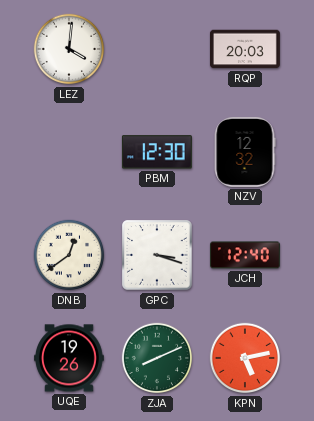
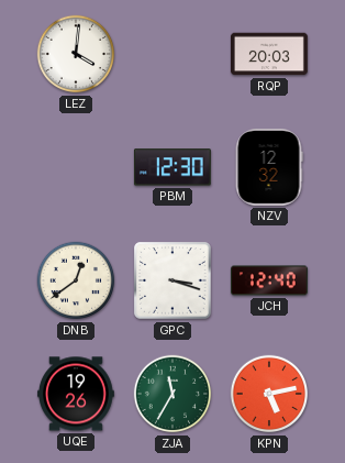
ZJA: 8:11 -> 11:35
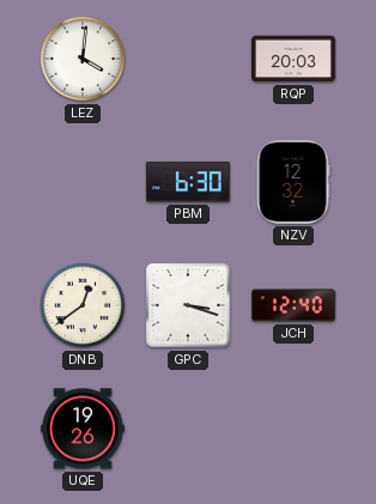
PBM: 12:30 -> 6:30
ZJA: 11:35 -> none
KPN: 5:13 -> none
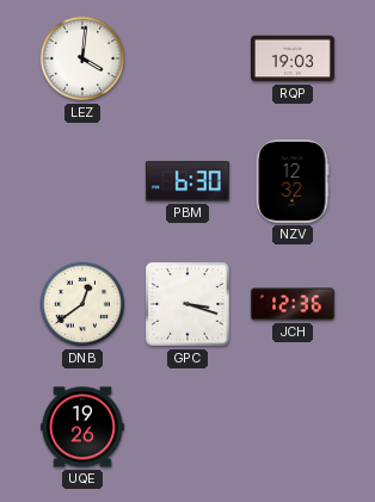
RQP: 20:03 -> 19:03
JCH: 12:40 -> 12:36
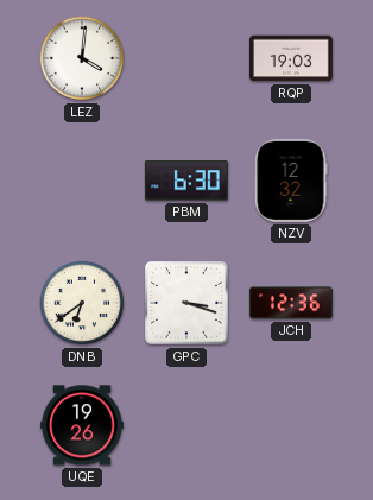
DNB: 12:39 -> 6:39
